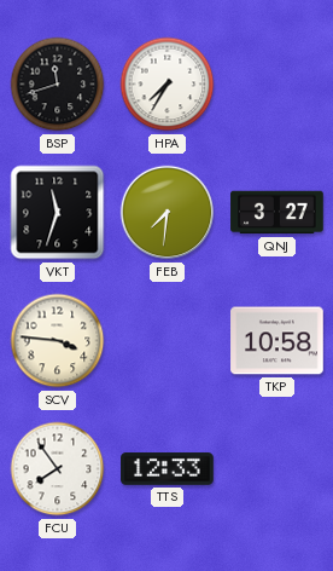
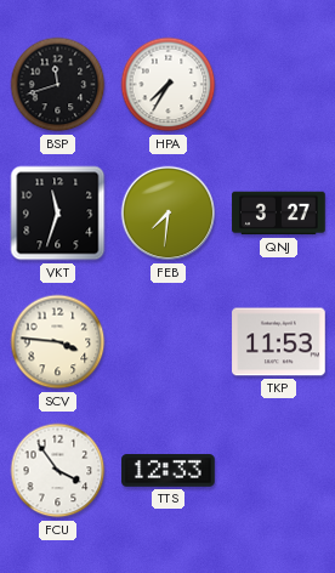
TKP: 10:58 -> 11:53
FCU: 7:54 -> 3:54
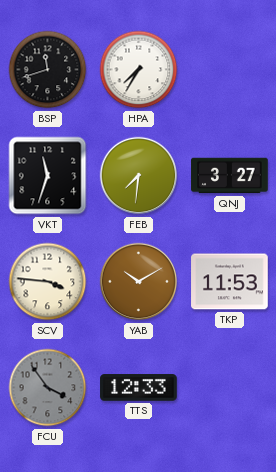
YAB: none -> 10:10
FCU dial: white -> grey
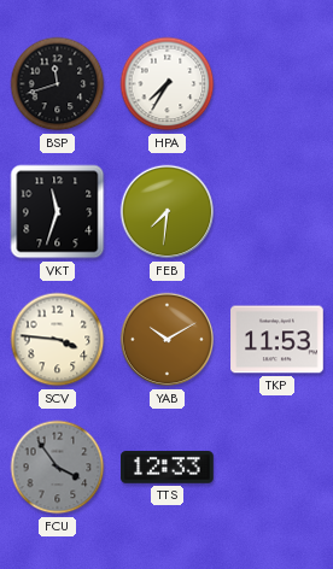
QNJ: 3:27 -> none
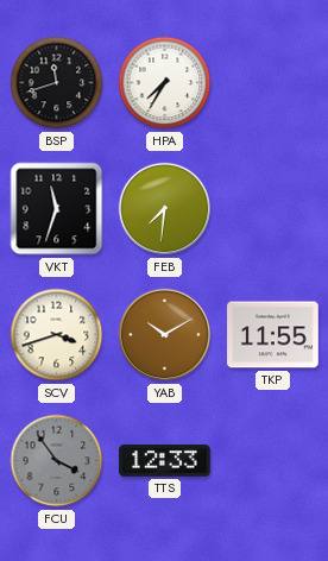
SCV: 3:46 -> 3:42
TKP: 11:53 -> 11:55
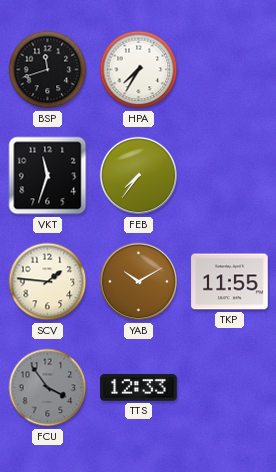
FEB: 7:31 -> 7:36
SCV: 3:42 -> 1:46
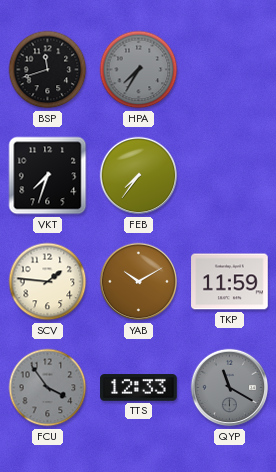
HPA dial: white -> grey
VKT: 11:33 -> 7:33
TKP: 11:55 -> 11:59
QYP: none -> 11:20
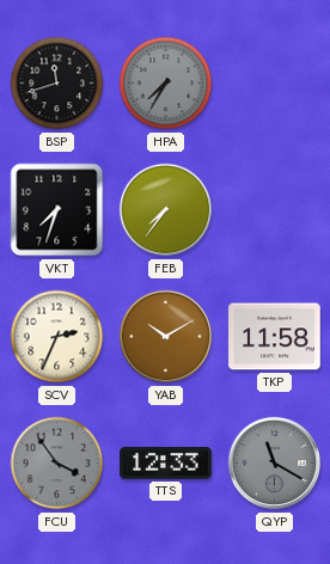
SCV: 1:46 -> 2:34
TKP: 11:59 -> 11:58
